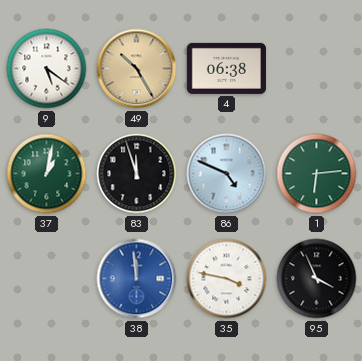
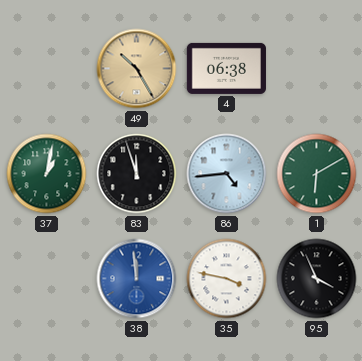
9: 5:21 -> none
86: 4:49 -> 4:44
1: 6:14 -> 6:10
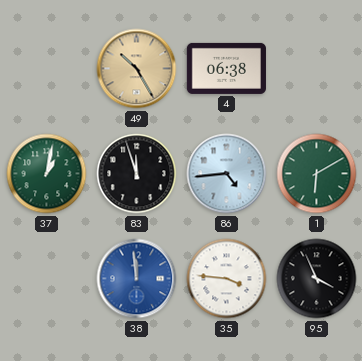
35: 3:47 -> 3:46
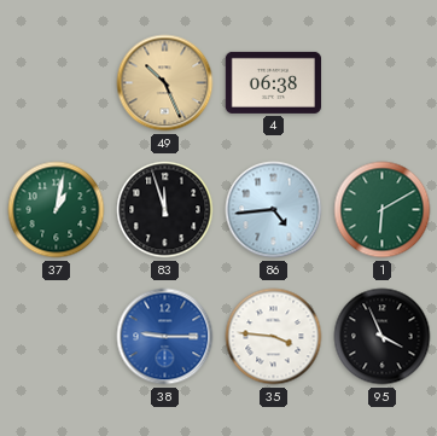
49: 10:25 -> 10:26
38: 11:59 -> 9:15
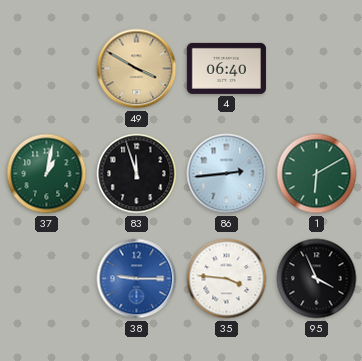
49: 10:26 -> 3:50
4: 06:38 -> 06:40
86: 4:44 -> 2:44
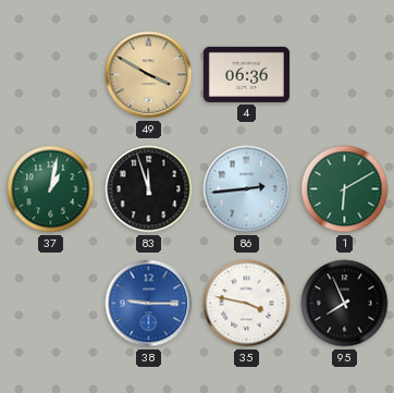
4: 06:40 -> 06:36
35: 3:46 -> 3:47
95: 3:56 -> 7:56
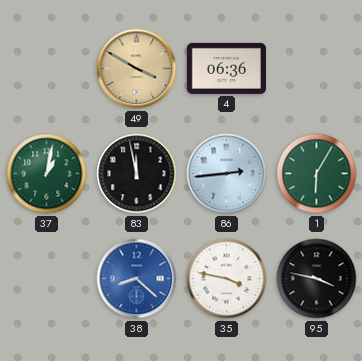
83: 11:57 -> 11:58
1: 6:10 -> 6:05
38: 9:15 -> 8:22
95: 7:56 -> 3:47
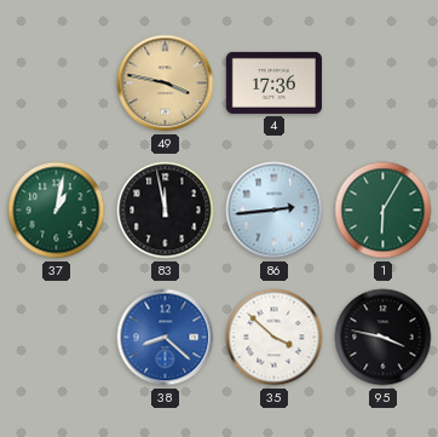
49: 3:50 -> 3:47
4: 06:36 -> 17:36
35: 3:47 -> 3:52
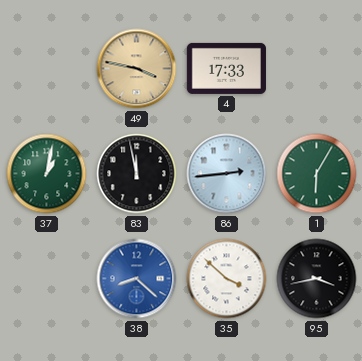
4: 17:36 -> 17:33
95: 3:47 -> 3:43
